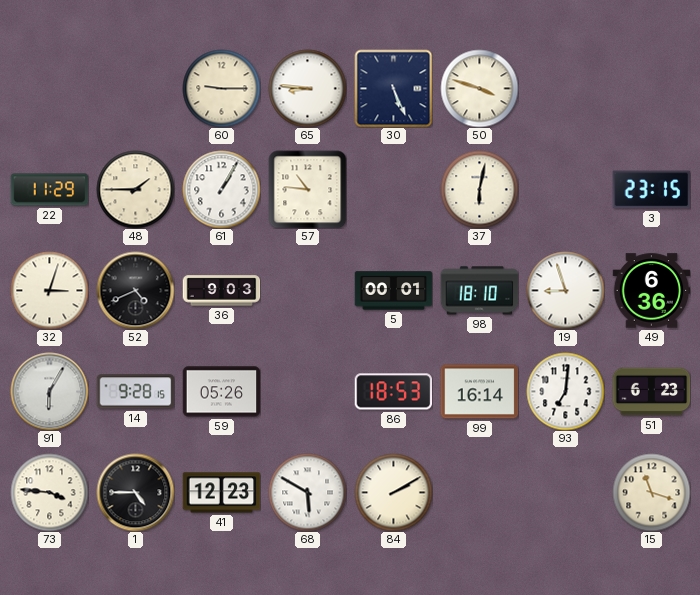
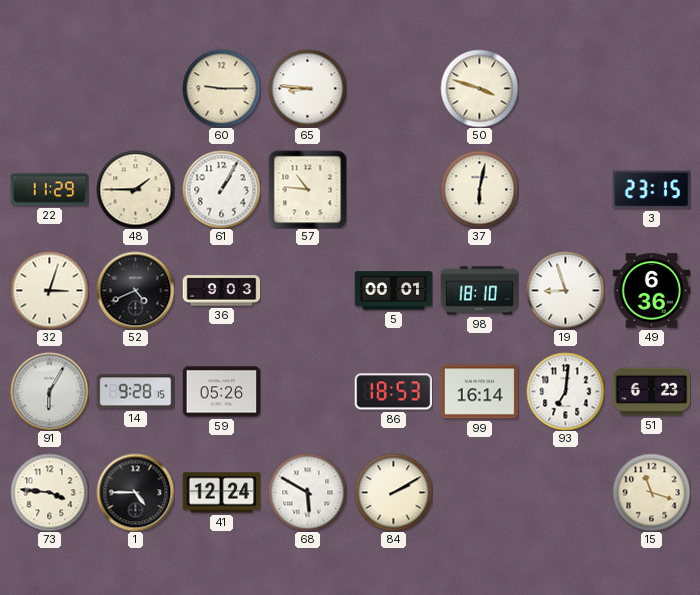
30: 5:26 -> none
41: 12:23 -> 12:24
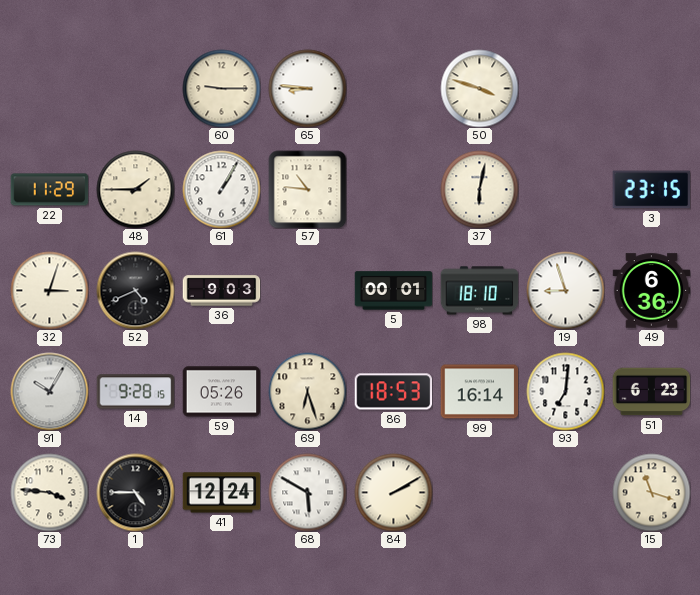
91: 6:05 -> 10:05
69: none -> 6:27
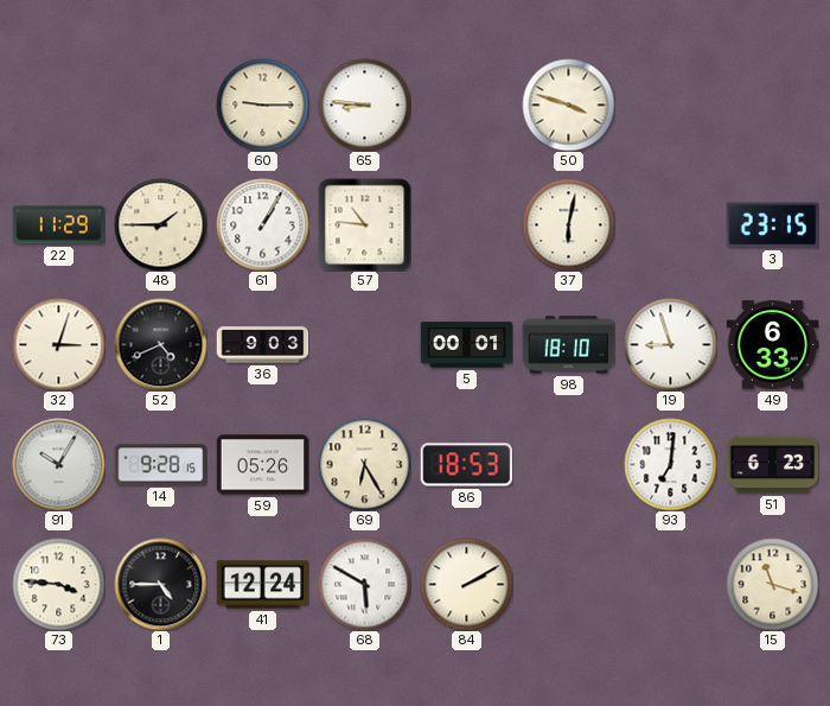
49: 6:36 -> 6:33
69: 6:27 -> 6:25
99: 16:14 -> none
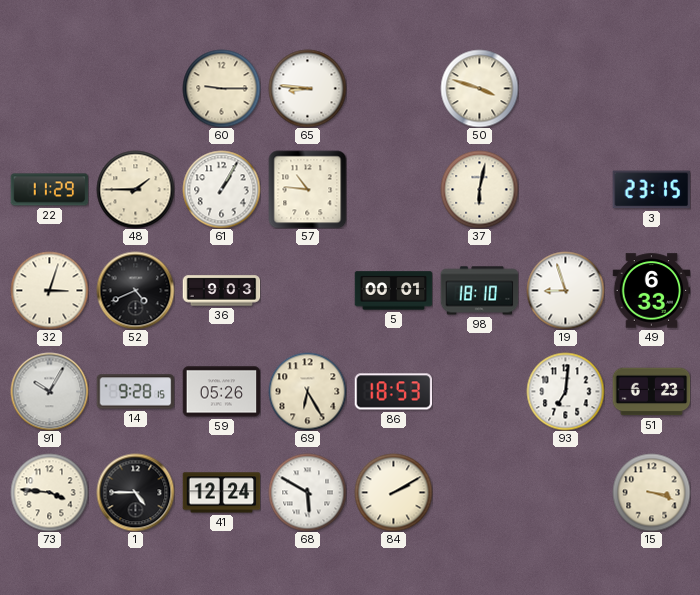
15: 11:18 -> 3:18
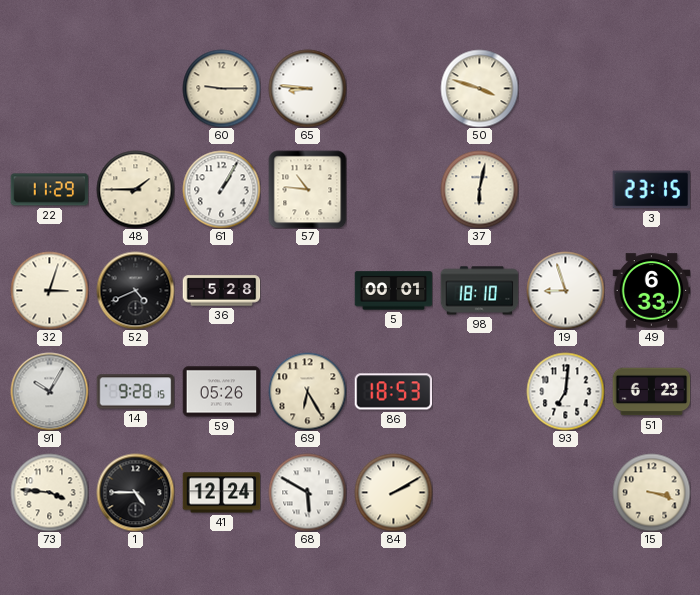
36: 9:03 -> 5:28
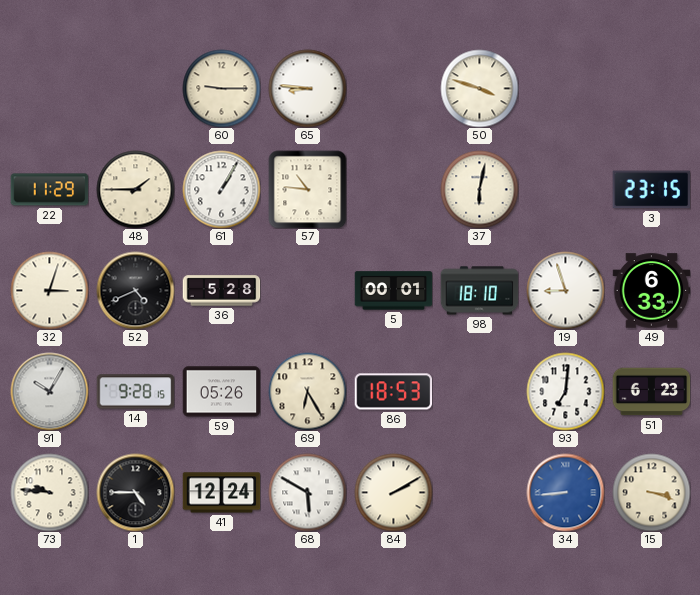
73: 3:46 -> 9:46
34: none -> 8:44
